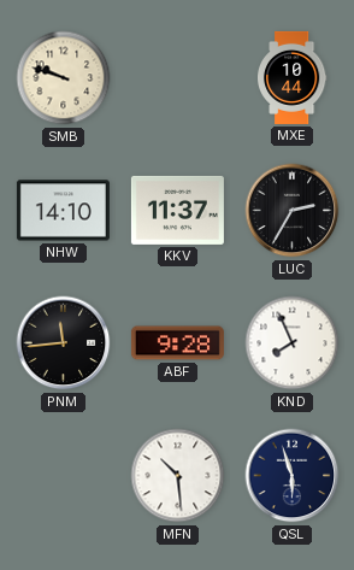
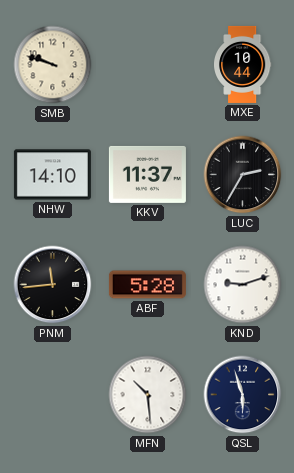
ABF: 9:28 -> 5:28
KND: 7:56 -> 9:12
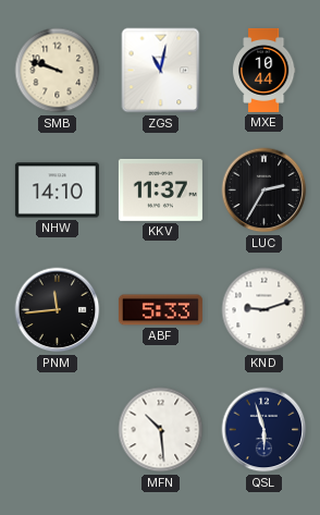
ZGS: none -> 11:02
ABF: 5:28 -> 5:33
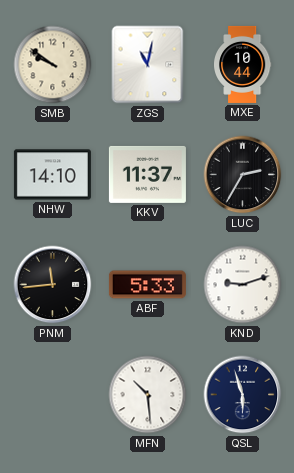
SMB: 9:48 -> 9:51
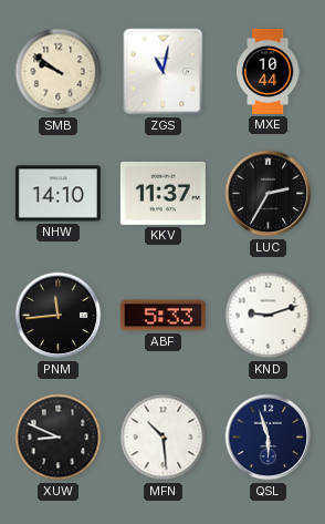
XUW: none -> 8:49
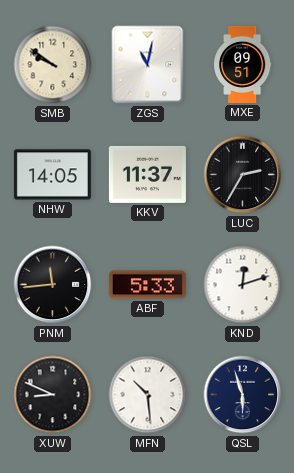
MXE: 10:44 -> 09:51
NHW: 14:10 -> 14:05
KND: 9:12 -> 12:12
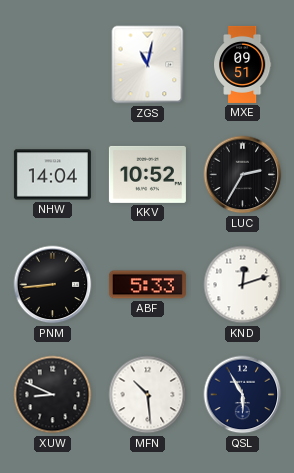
SMB: 9:51 -> none
NHW: 14:05 -> 14:04
KKV: 11:37 -> 10:52
PNM: 11:44 -> 8:44
QSL: 5:57 -> 5:55
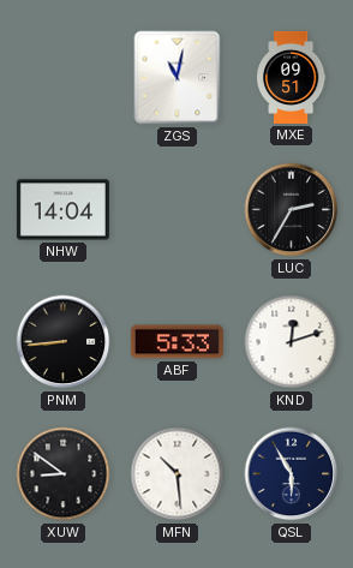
KKV: 10:52 -> none
XUW: 8:49 -> 8:51
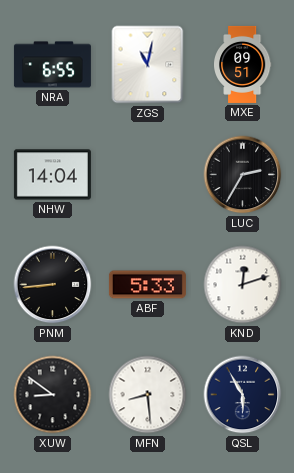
NRA: none -> 6:55
MFN: 10:29 -> 8:29
